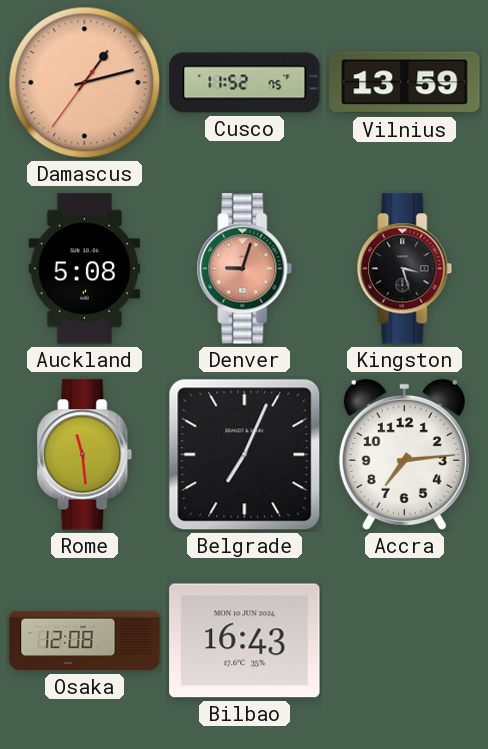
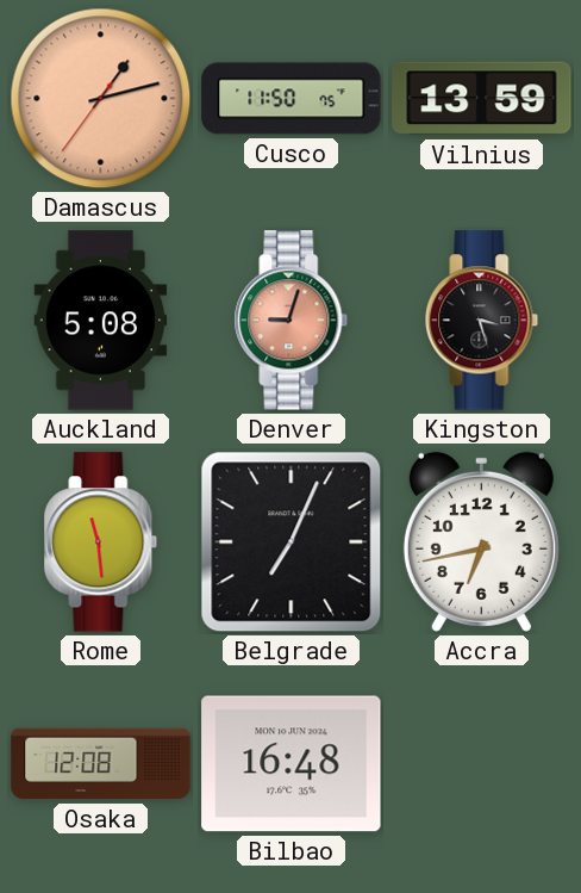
Cusco: 11:52 -> 11:50
Accra: 7:14 -> 6:43
Bilbao: 16:43 -> 16:48
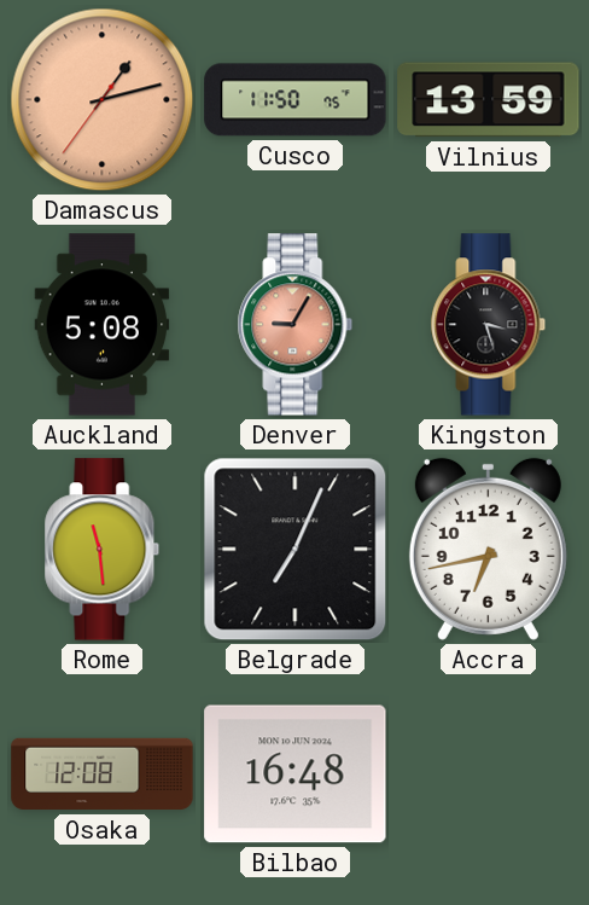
Denver: 9:03 -> 9:05
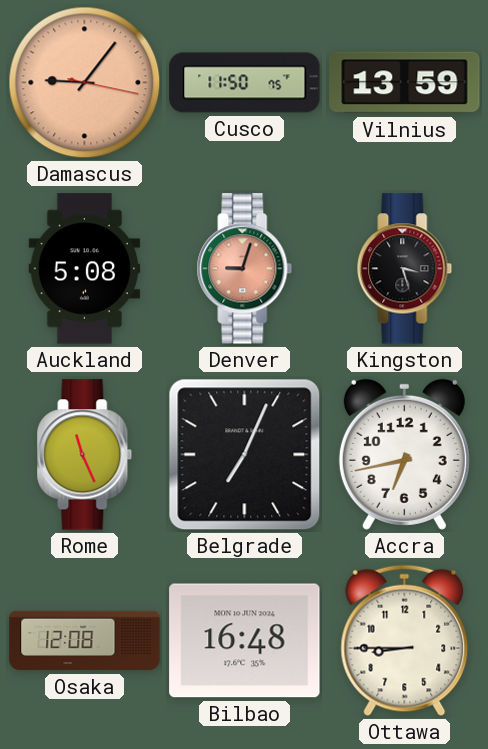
Damascus: 1:12 -> 9:06
Denver: 9:05 -> 9:03
Rome: 11:29 -> 11:26
Ottawa: none -> 8:45
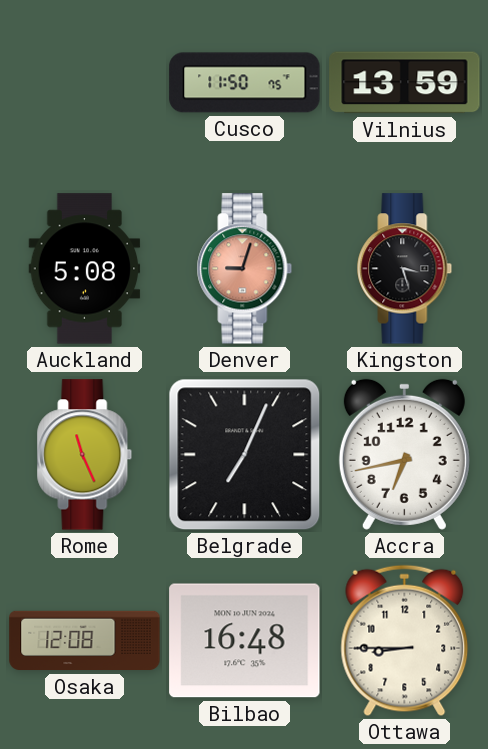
Damascus: 9:06 -> none
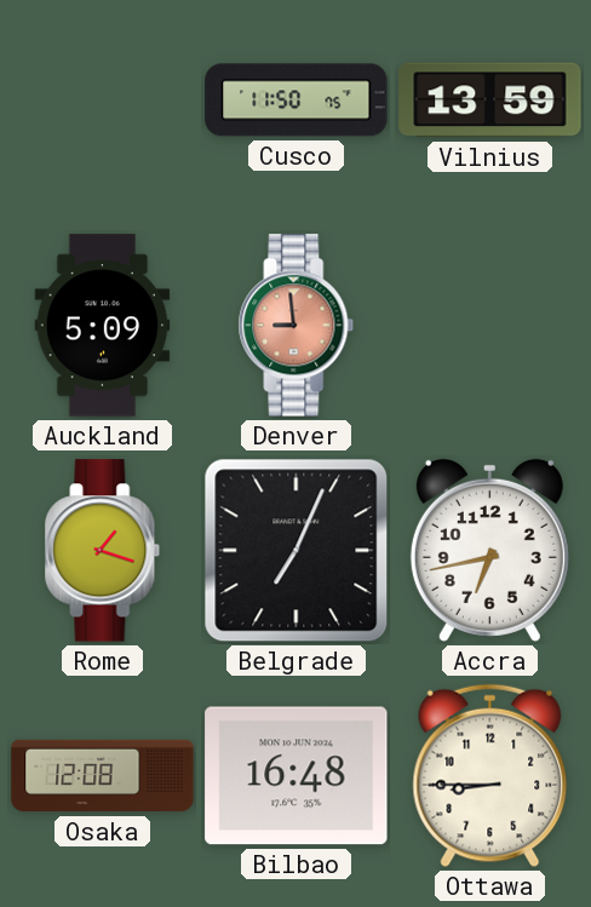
Auckland: 5:08 -> 5:09
Denver: 9:03 -> 8:59
Kingston: 3:27 -> none
Rome: 11:26 -> 1:18
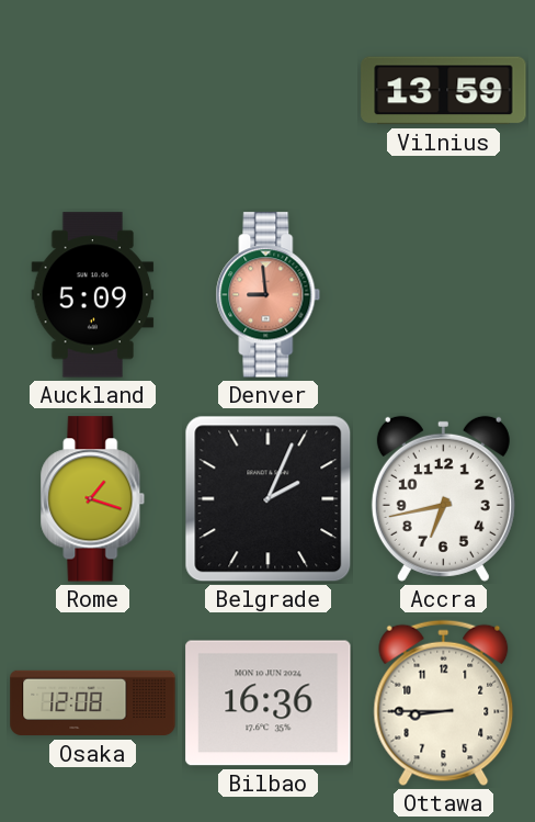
Cusco: 11:50 -> none
Belgrade: 7:04 -> 2:04
Bilbao: 16:48 -> 16:36
